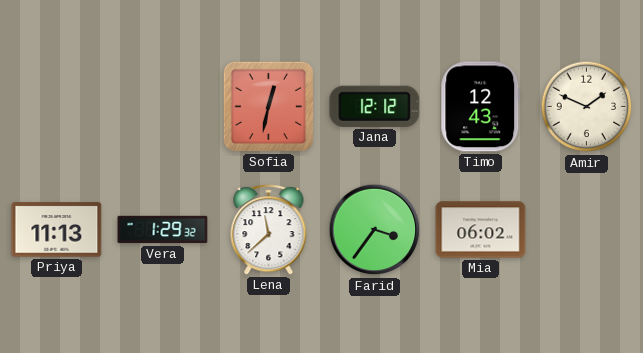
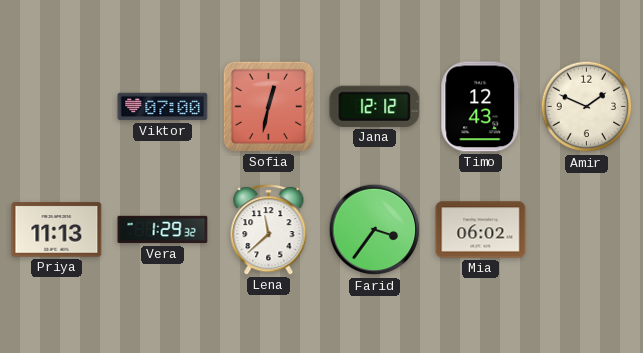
Viktor: none -> 07:00
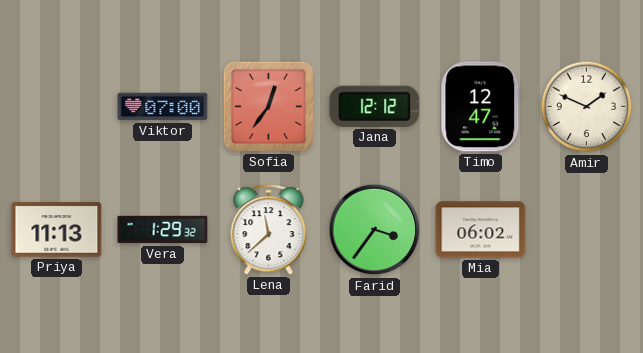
Sofia: 12:32 -> 12:36
Timo: 12:43 -> 12:47
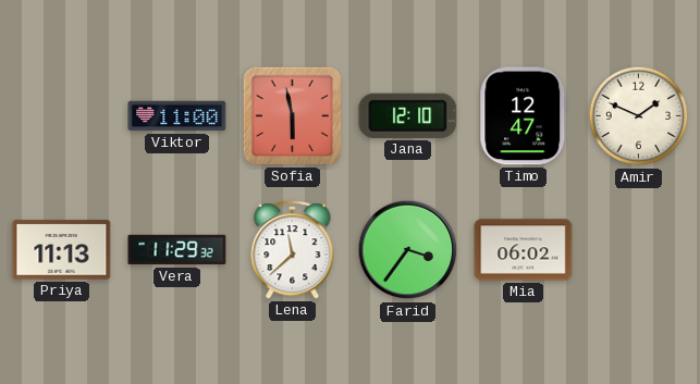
Viktor: 07:00 -> 11:00
Sofia: 12:36 -> 5:58
Jana: 12:12 -> 12:10
Vera: 1:29 -> 11:29
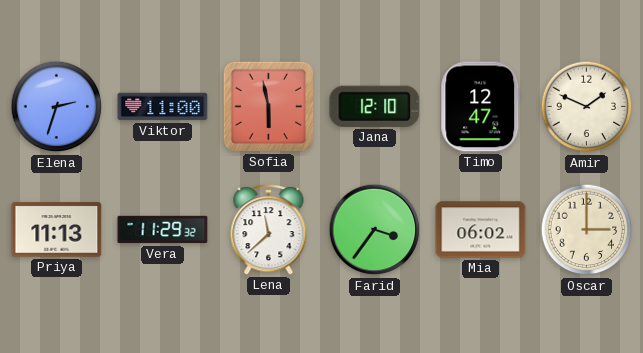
Elena: none -> 2:33
Oscar: none -> 3:00
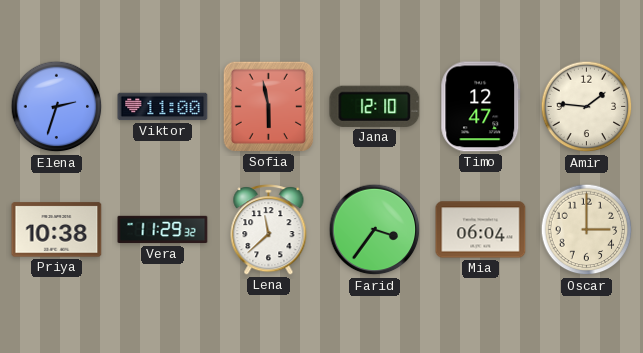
Amir: 1:49 -> 1:46
Priya: 11:13 -> 10:38
Mia: 06:02 -> 06:04
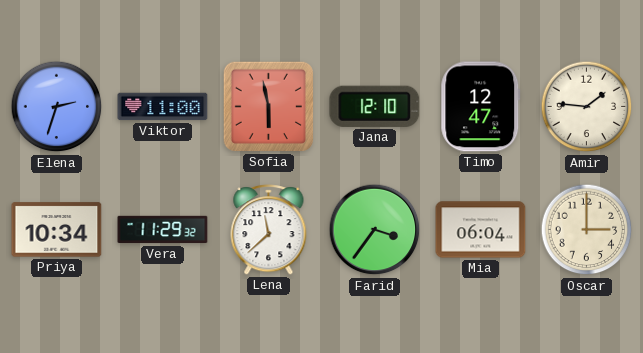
Priya: 10:38 -> 10:34
